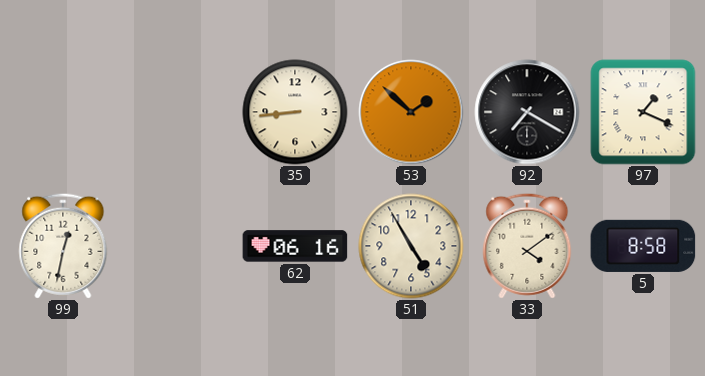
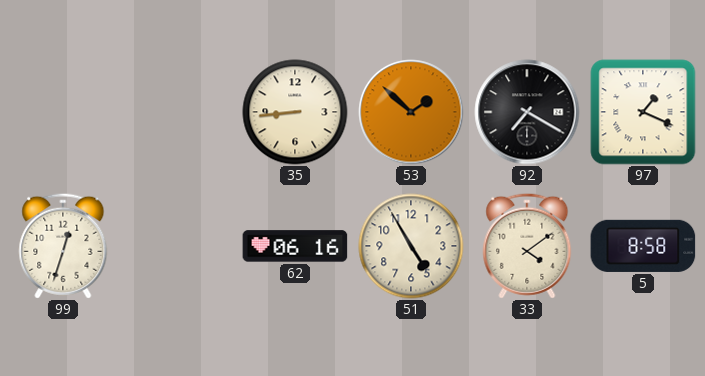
99: 12:32 -> 12:33
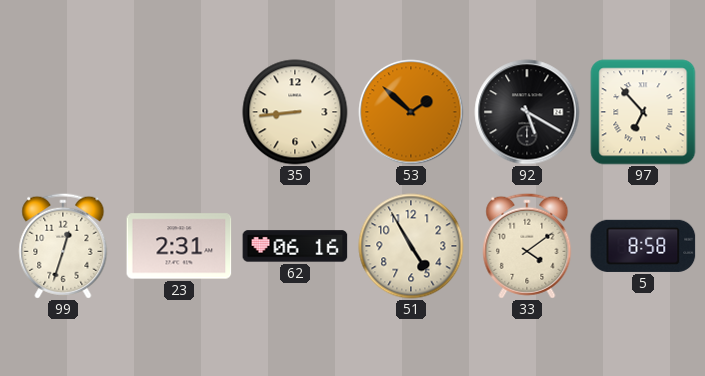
92: 7:20 -> 5:20
97: 1:19 -> 6:53
23: none -> 2:31
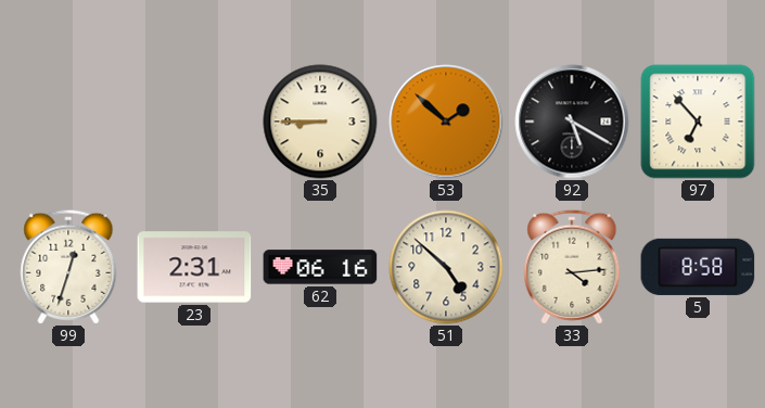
35: 8:44 -> 8:45
51: 4:55 -> 4:52
33: 4:09 -> 4:14
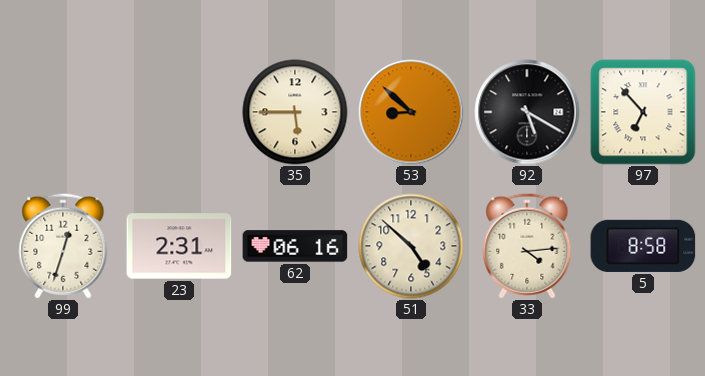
35: 8:45 -> 5:45
53: 1:52 -> 8:52
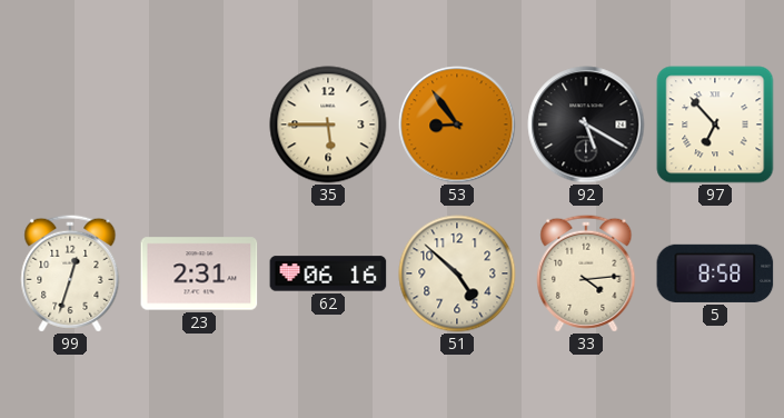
53: 8:52 -> 8:54
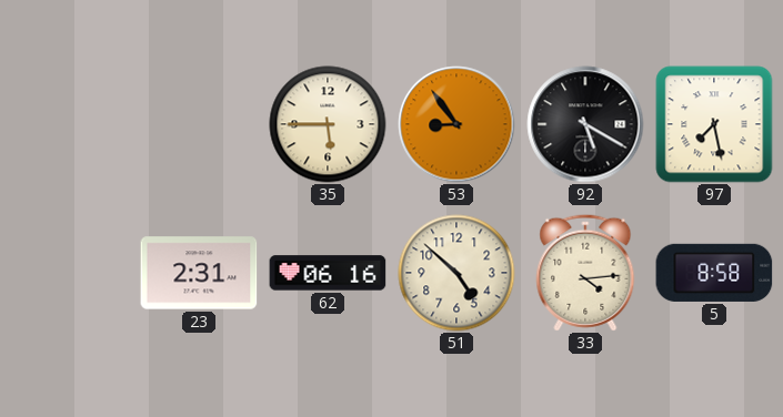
97: 6:53 -> 7:28
99: 12:33 -> none
